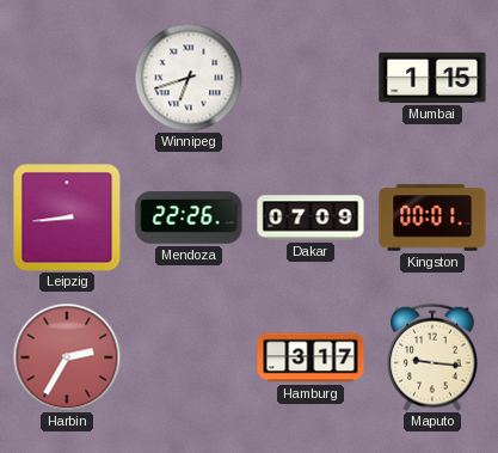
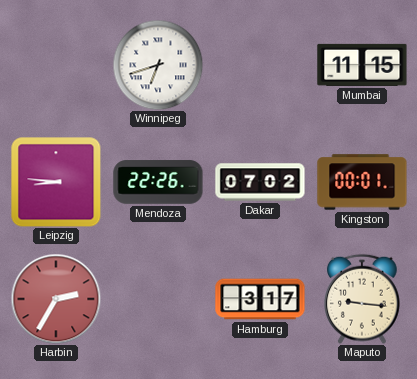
Mumbai: 1:15 -> 11:15
Leipzig: 8:44 -> 8:46
Dakar: 07:09 -> 07:02
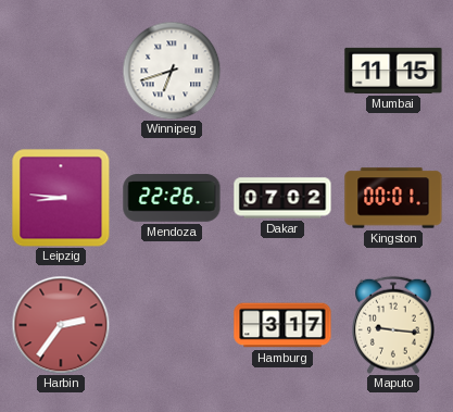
Harbin: 2:35 -> 2:36
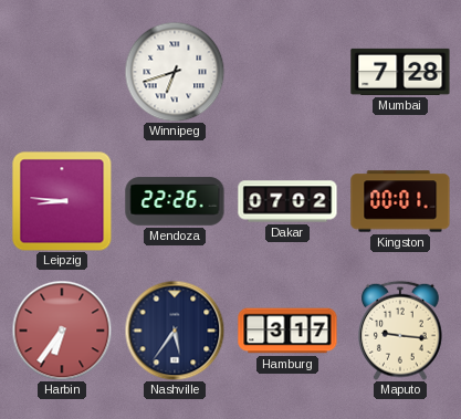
Mumbai: 11:15 -> 7:28
Harbin: 2:36 -> 6:36
Nashville: none -> 5:36
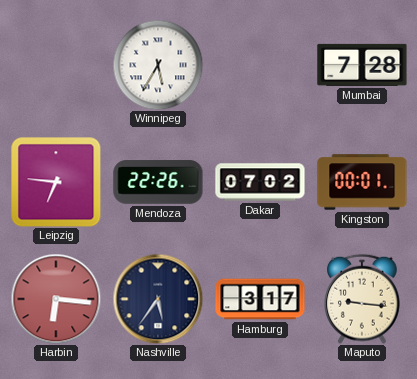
Winnipeg: 6:42 -> 5:35
Leipzig: 8:46 -> 6:46
Harbin: 6:36 -> 6:16
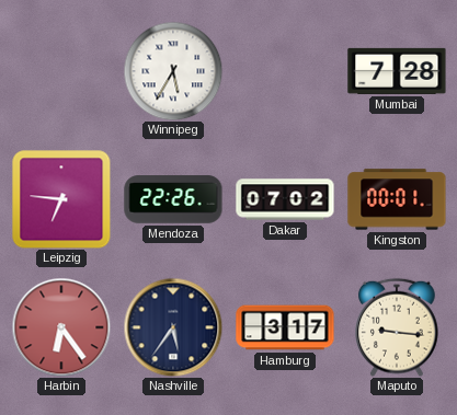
Harbin: 6:16 -> 6:24
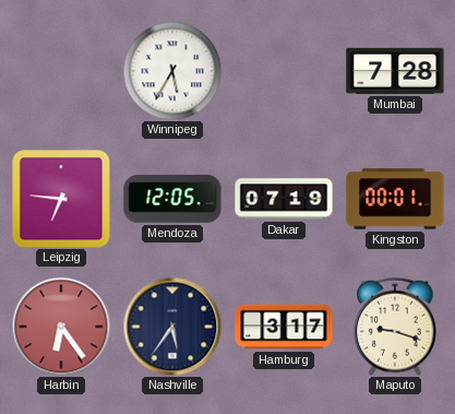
Mendoza: 22:26 -> 12:05
Dakar: 07:02 -> 07:19
Maputo: 9:16 -> 9:18
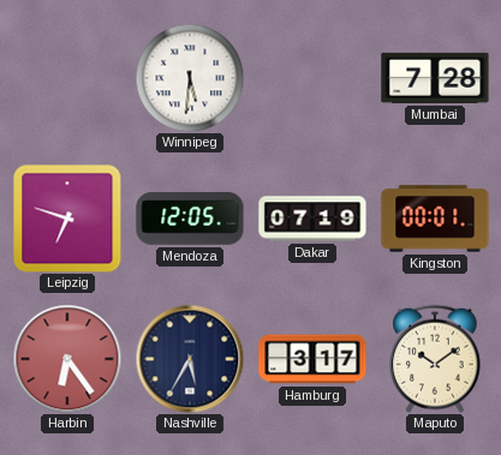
Winnipeg: 5:35 -> 5:31
Leipzig: 6:46 -> 6:48
Nashville: 5:36 -> 5:35
Maputo: 9:18 -> 10:09
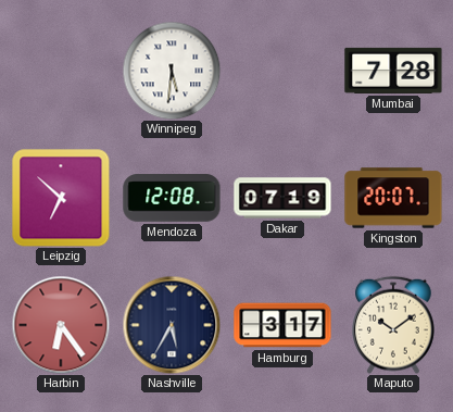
Leipzig: 6:48 -> 6:52
Mendoza: 12:05 -> 12:08
Kingston: 00:01 -> 20:07
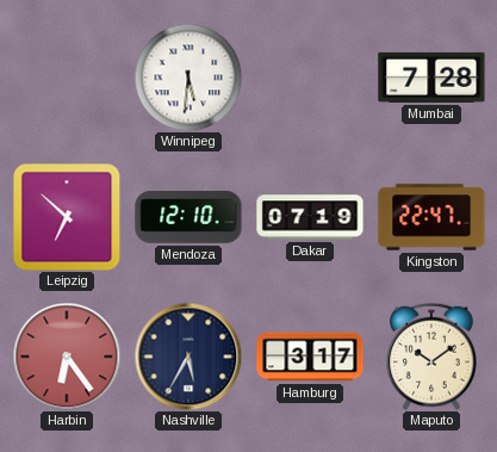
Mendoza: 12:08 -> 12:10
Kingston: 20:07 -> 22:47
